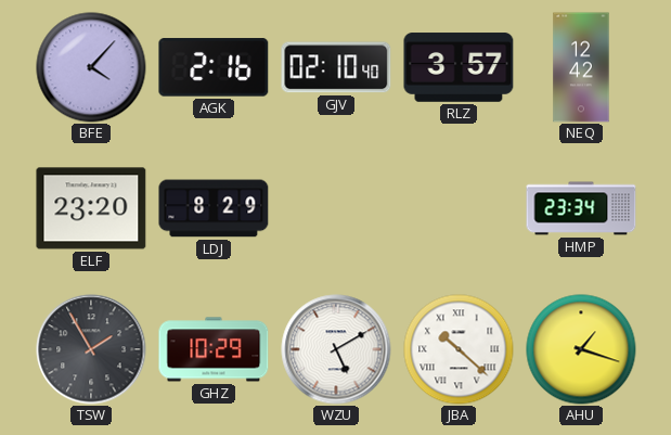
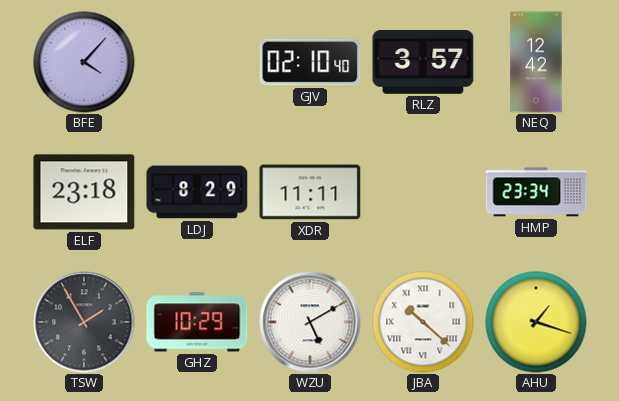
AGK: 2:16 -> none
ELF: 23:20 -> 23:18
XDR: none -> 11:11
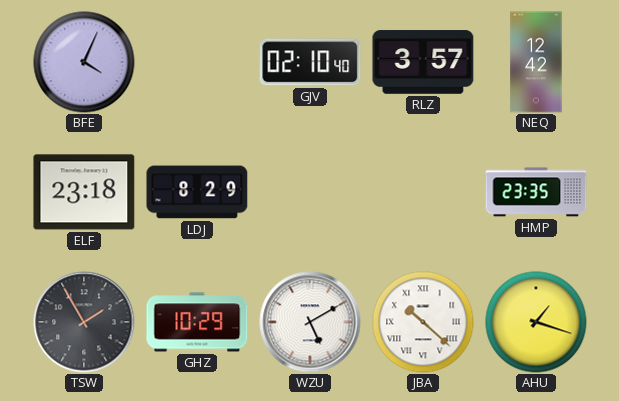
BFE: 4:07 -> 4:04
XDR: 11:11 -> none
HMP: 23:34 -> 23:35
